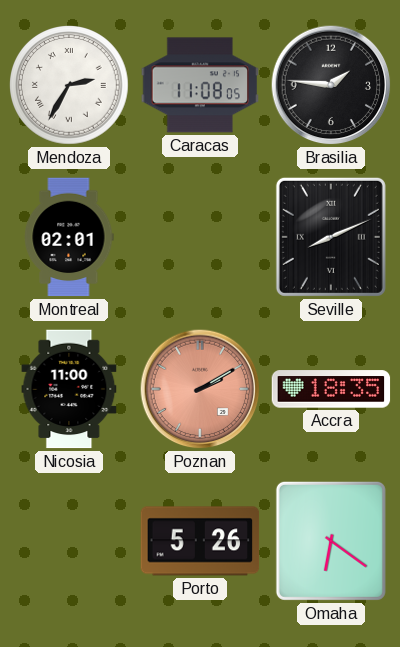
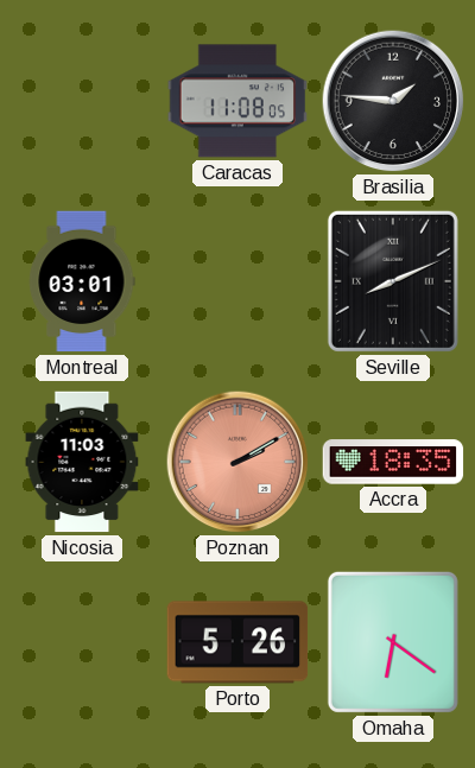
Mendoza: 2:35 -> none
Montreal: 02:01 -> 03:01
Nicosia: 11:00 -> 11:03
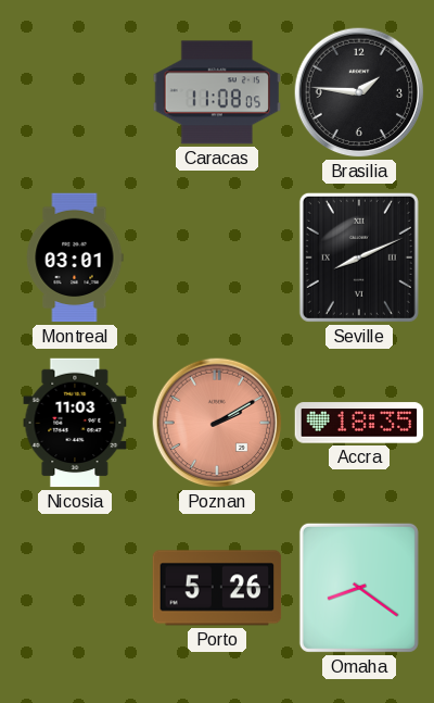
Omaha: 6:21 -> 8:21
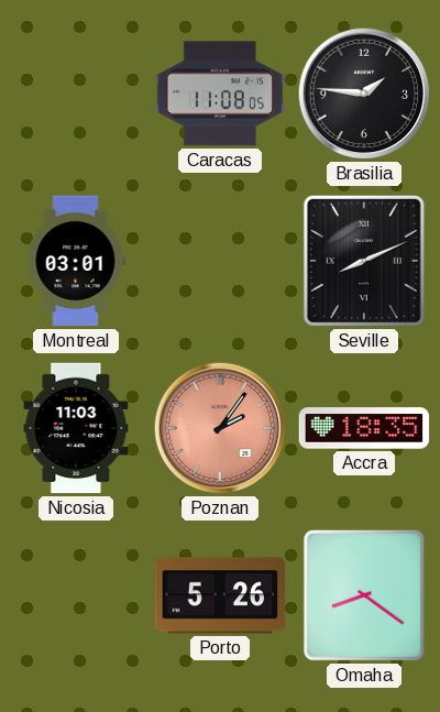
Poznan: 2:10 -> 2:06
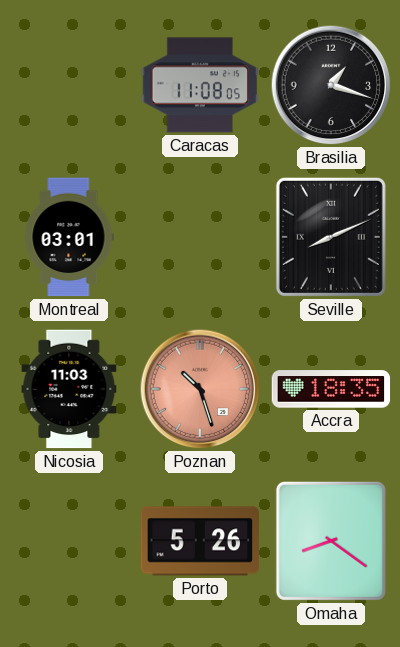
Brasilia: 1:46 -> 1:18
Poznan: 2:06 -> 10:27
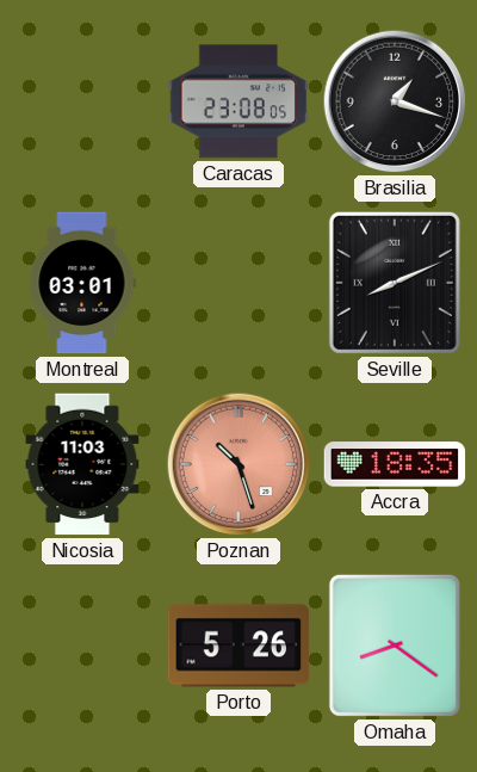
Caracas: 11:08 -> 23:08
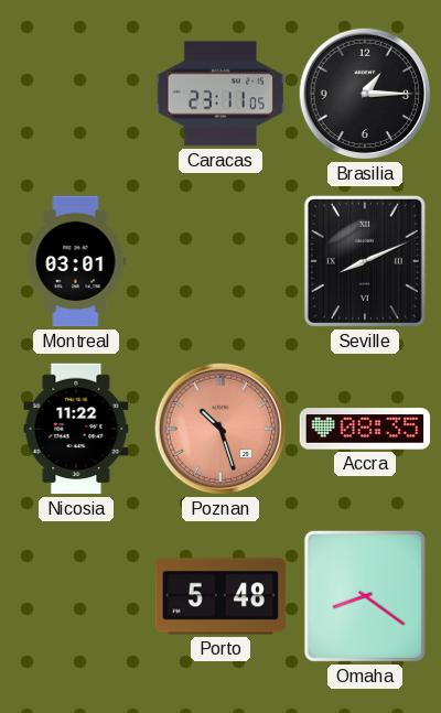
Caracas: 23:08 -> 23:11
Brasilia: 1:18 -> 1:15
Nicosia: 11:03 -> 11:22
Accra: 18:35 -> 08:35
Porto: 5:26 -> 5:48
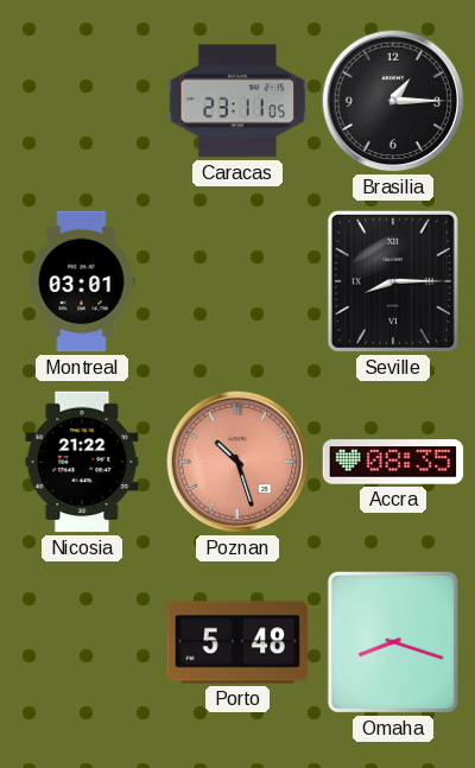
Seville: 8:11 -> 8:15
Nicosia: 11:22 -> 21:22
Omaha: 8:21 -> 8:18
